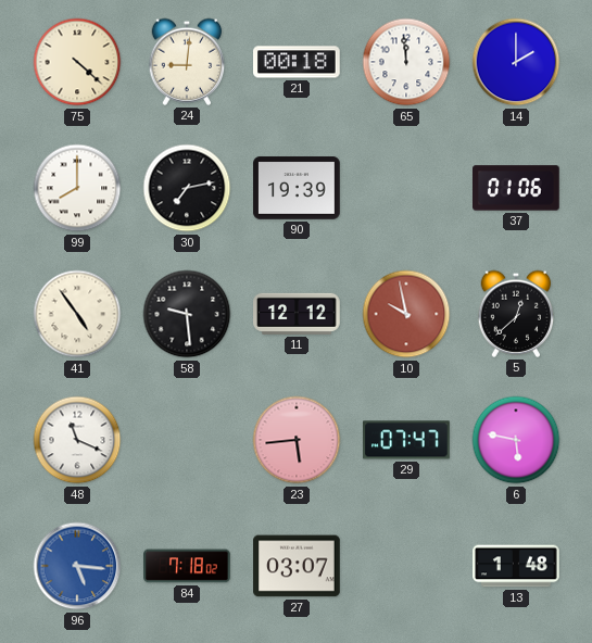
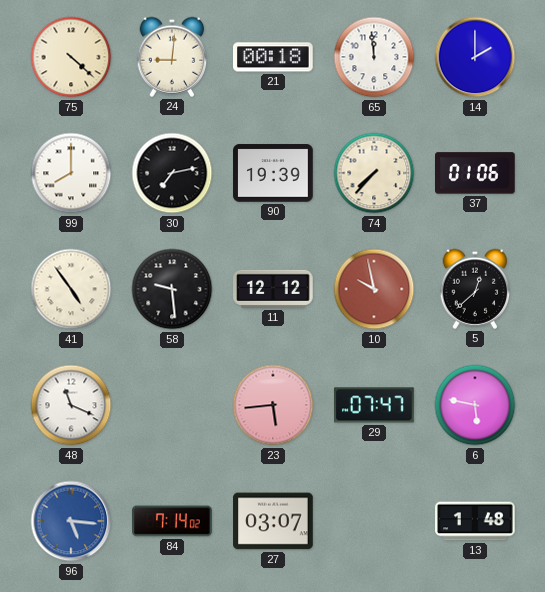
74: none -> 7:37
84: 7:18 -> 7:14
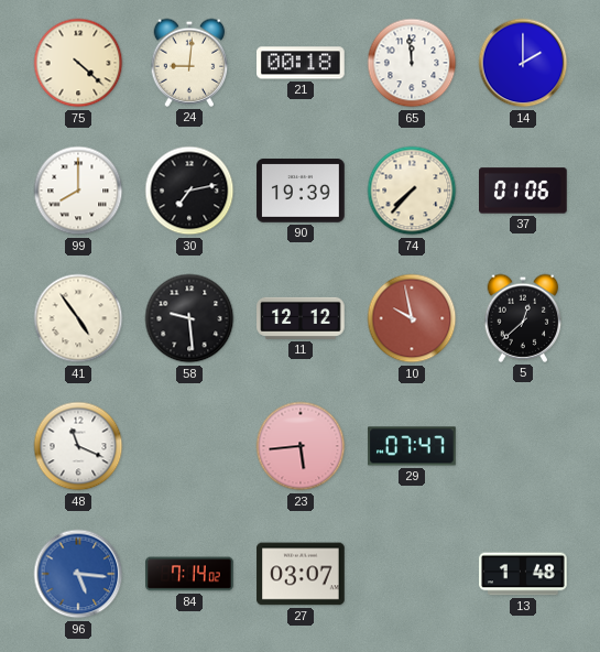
6: 5:47 -> none
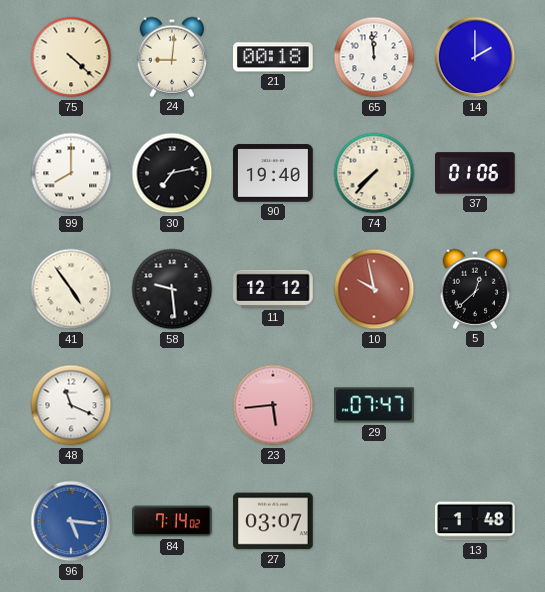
90: 19:39 -> 19:40
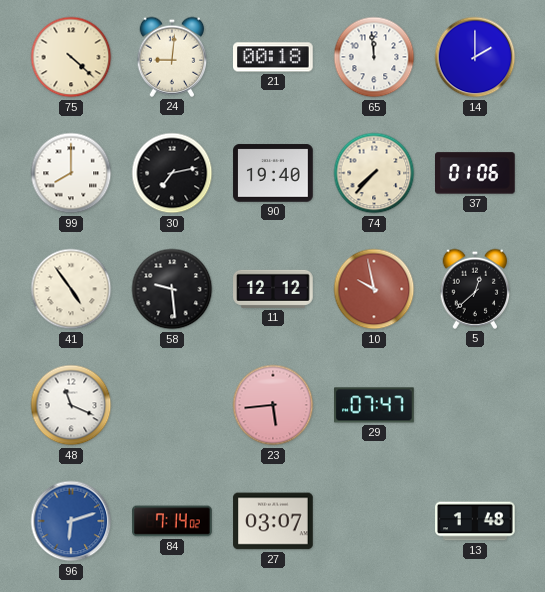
96: 5:16 -> 6:12
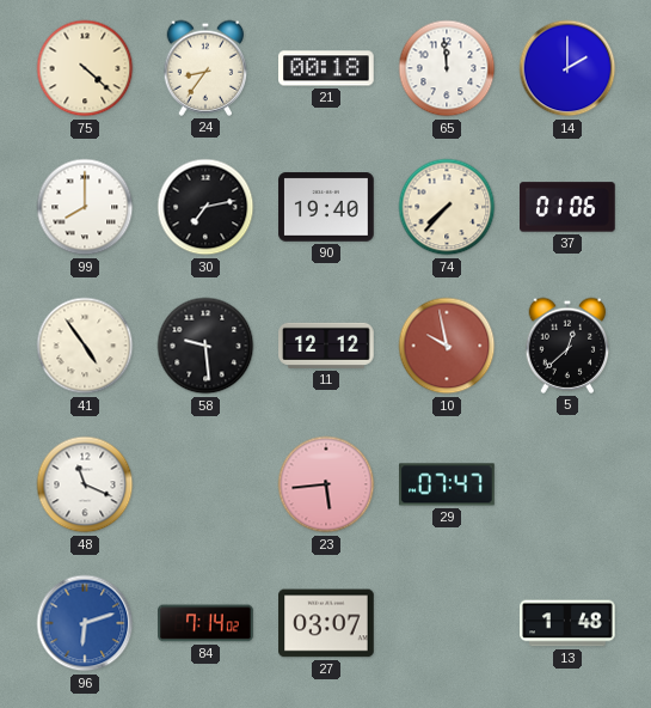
24: 9:01 -> 8:36
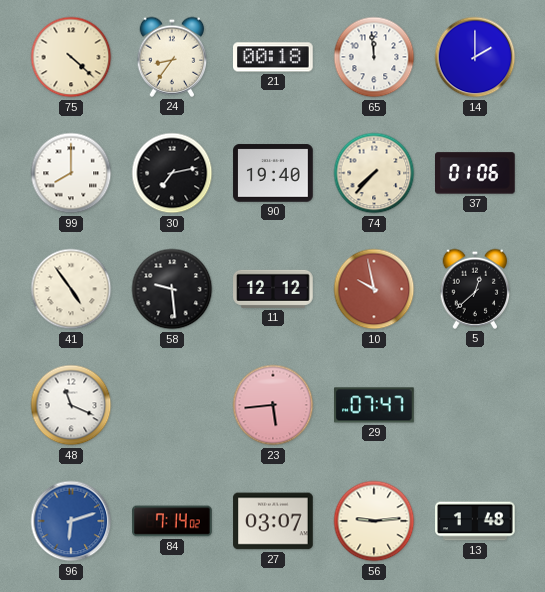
56: none -> 9:14
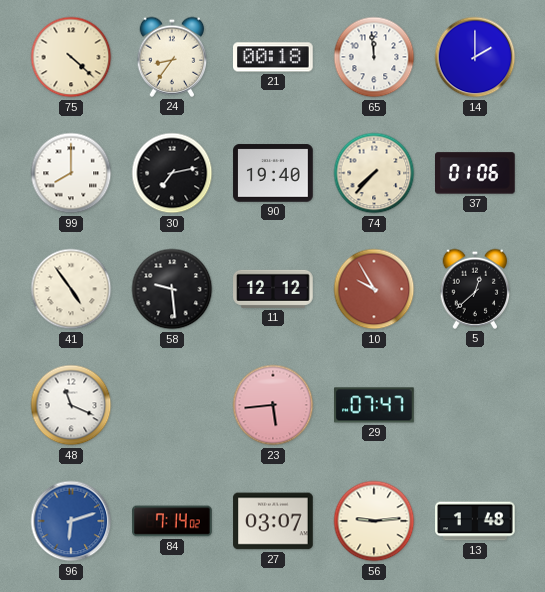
10: 9:58 -> 9:55
